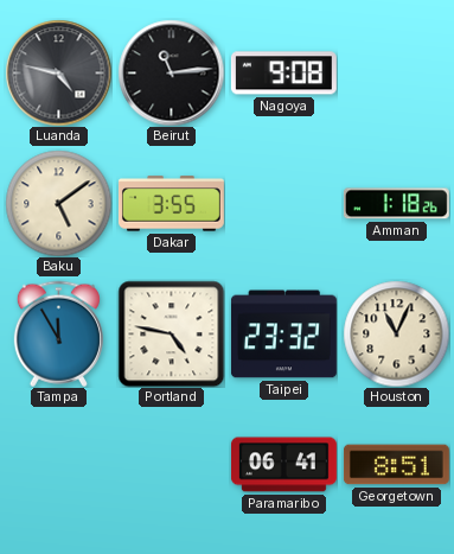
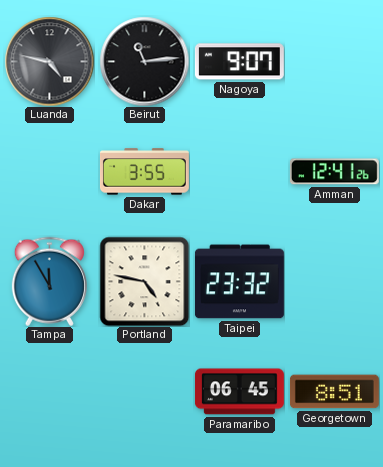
Nagoya: 9:08 -> 9:07
Baku: 5:09 -> none
Amman: 1:18 -> 12:41
Houston: 11:04 -> none
Paramaribo: 06:41 -> 06:45
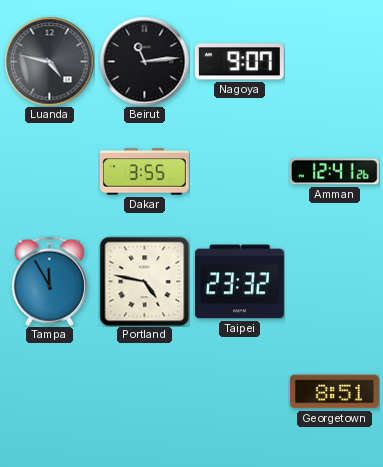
Paramaribo: 06:45 -> none
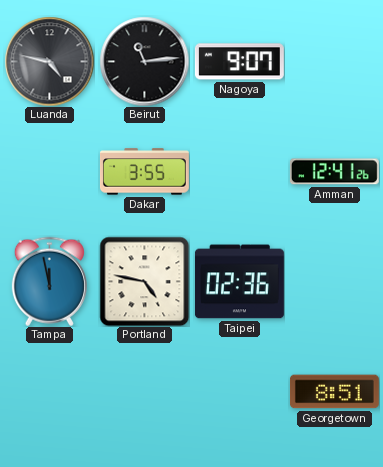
Tampa: 11:55 -> 11:58
Taipei: 23:32 -> 02:36
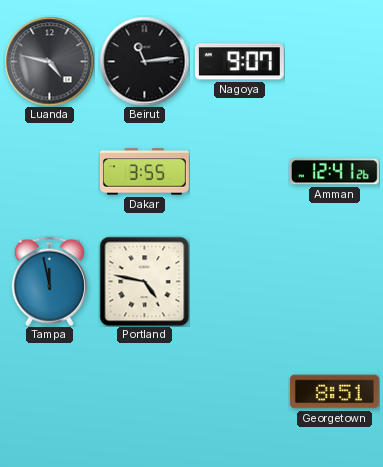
Taipei: 02:36 -> none
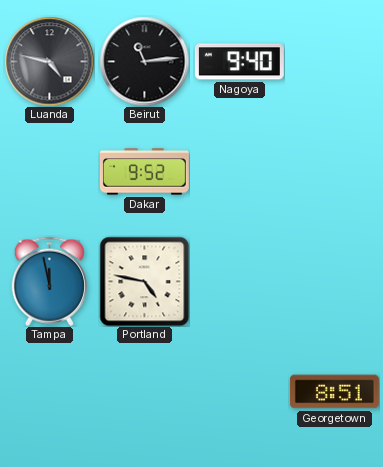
Nagoya: 9:07 -> 9:40
Dakar: 3:55 -> 9:52
Amman: 12:41 -> none
